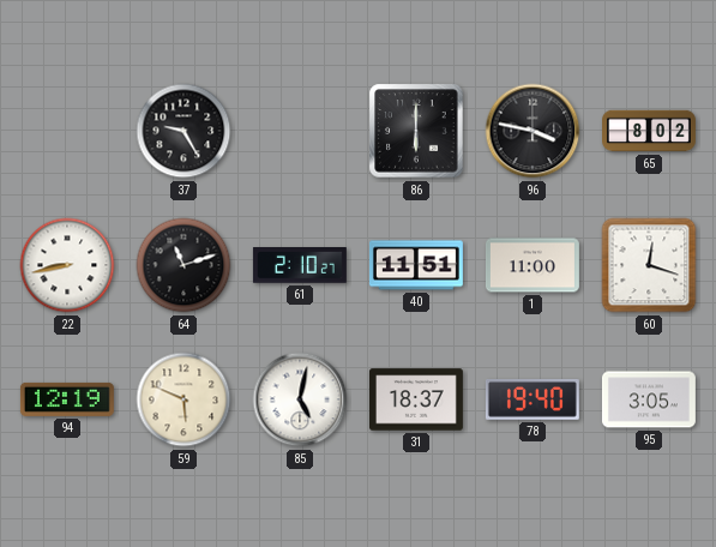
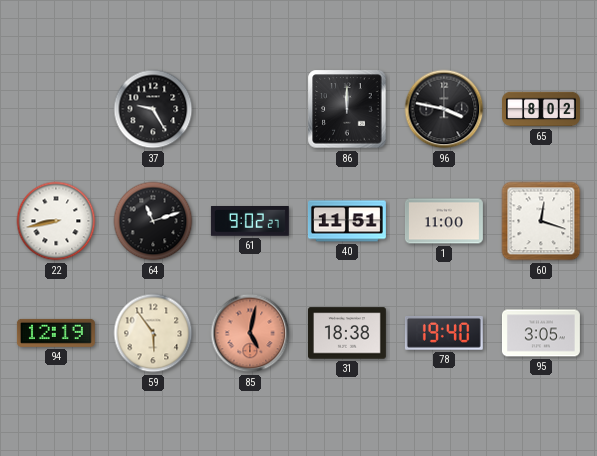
86: 6:00 -> 12:00
61: 2:10 -> 9:02
59: 5:49 -> 5:54
85 dial: white -> salmon
31: 18:37 -> 18:38
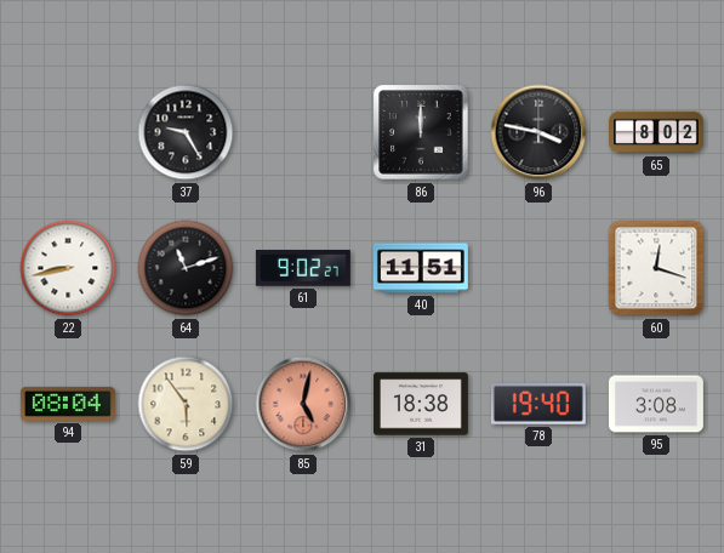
1: 11:00 -> none
94: 12:19 -> 08:04
95: 3:05 -> 3:08
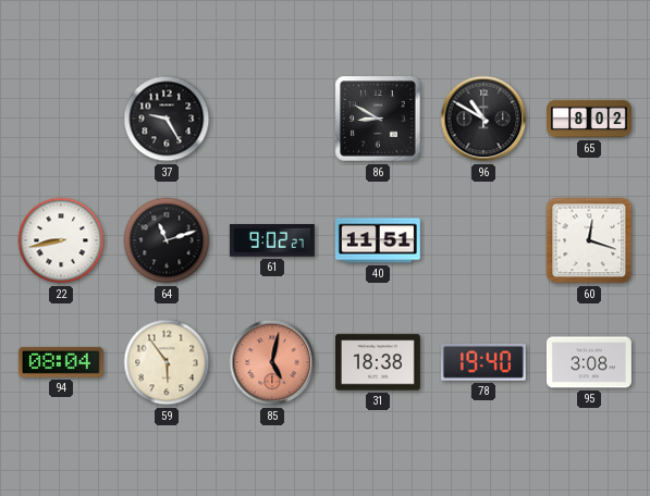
86: 12:00 -> 8:50
96: 3:47 -> 10:50
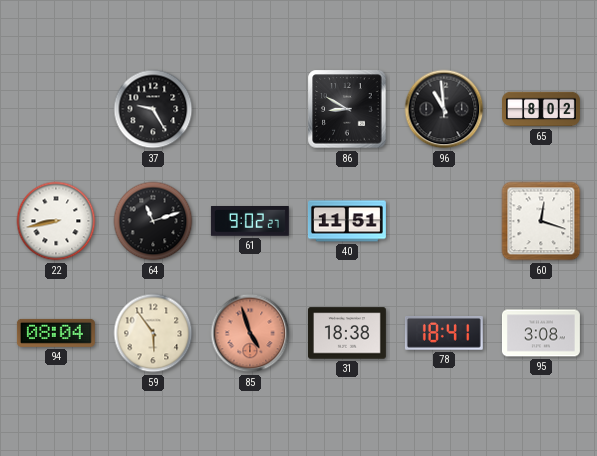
96: 10:50 -> 10:59
85: 5:02 -> 4:57
78: 19:40 -> 18:41
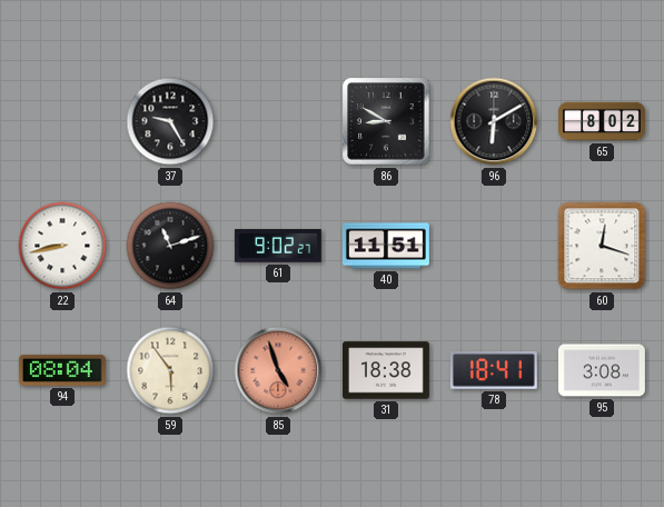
96: 10:59 -> 6:10
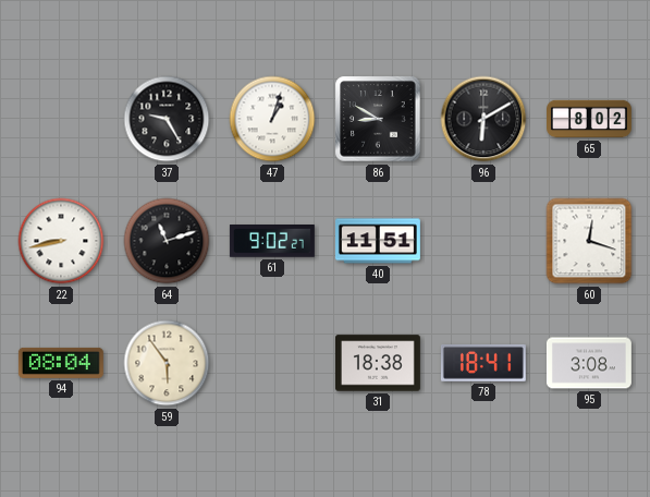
47: none -> 1:03
85: 4:57 -> none
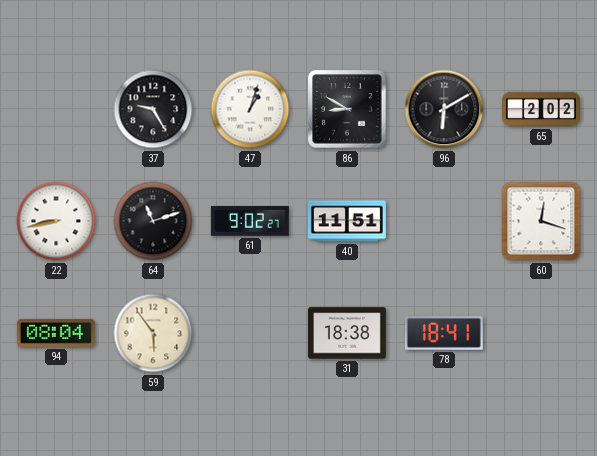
65: 8:02 -> 2:02
95: 3:08 -> none
